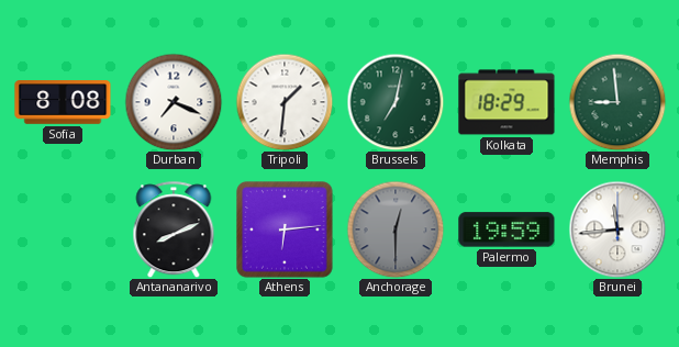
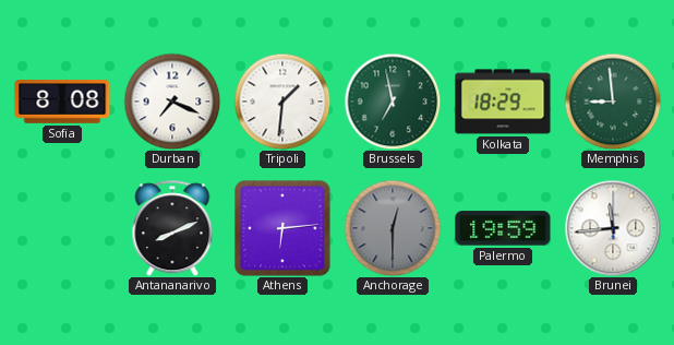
Brussels: 7:02 -> 6:58
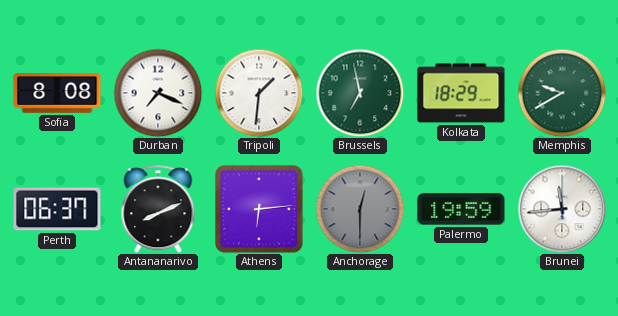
Memphis: 8:59 -> 9:40
Perth: none -> 06:37
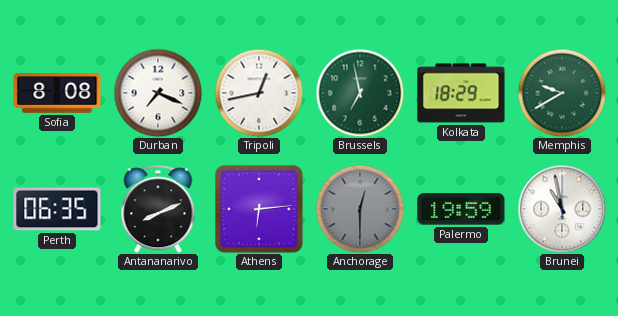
Tripoli: 1:31 -> 12:43
Perth: 06:37 -> 06:35
Brunei: 11:44 -> 10:58
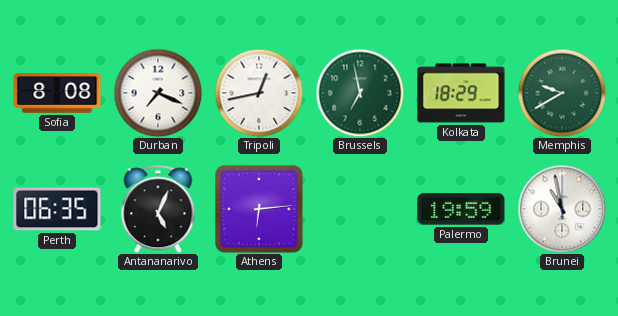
Antananarivo: 8:11 -> 5:04
Anchorage: 12:30 -> none
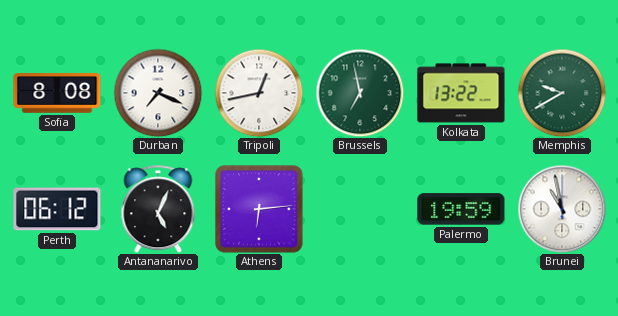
Kolkata: 18:29 -> 13:22
Perth: 06:35 -> 06:12
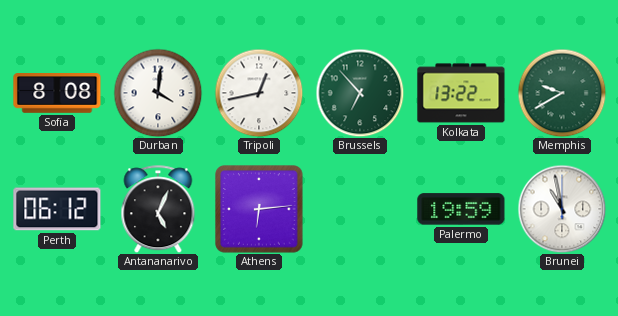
Durban: 7:19 -> 4:01
Brussels: 6:58 -> 6:53
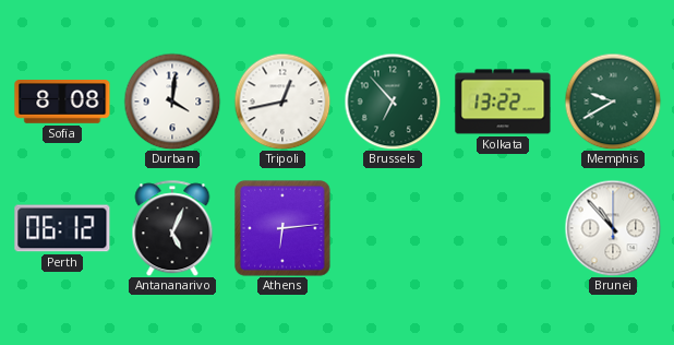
Palermo: 19:59 -> none
Brunei: 10:58 -> 10:53
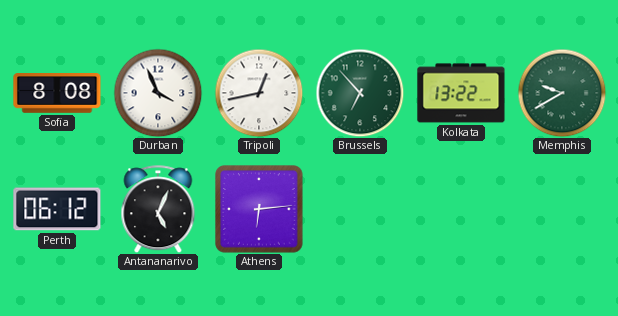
Durban: 4:01 -> 3:56
Brunei: 10:53 -> none
